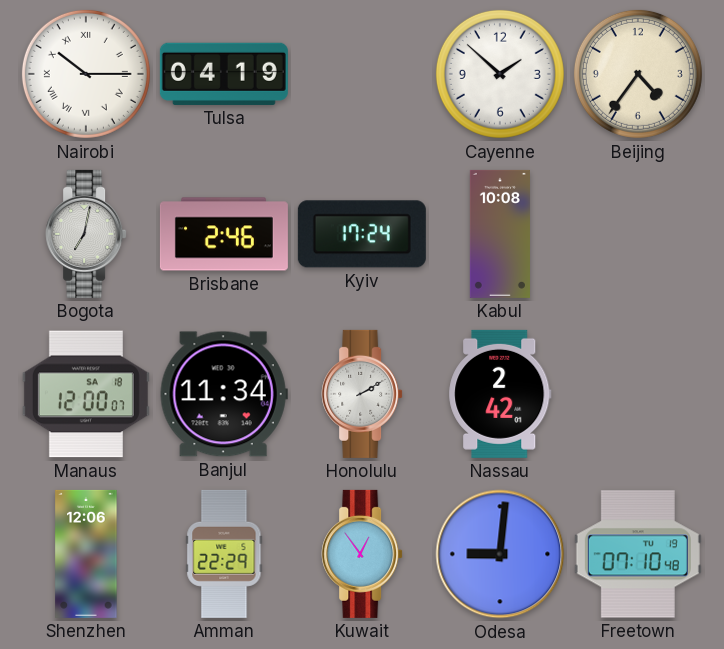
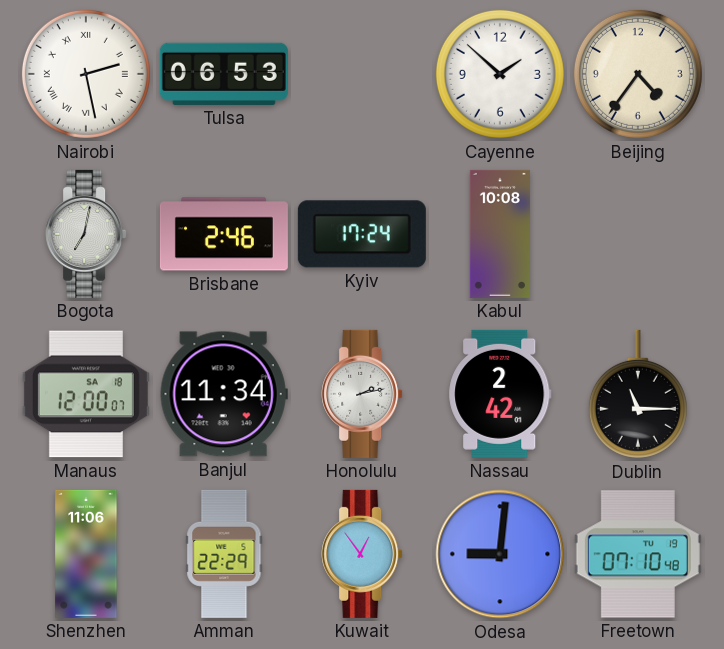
Nairobi: 10:15 -> 2:28
Tulsa: 04:19 -> 06:53
Honolulu: 2:10 -> 2:13
Dublin: none -> 11:15
Shenzhen: 12:06 -> 11:06
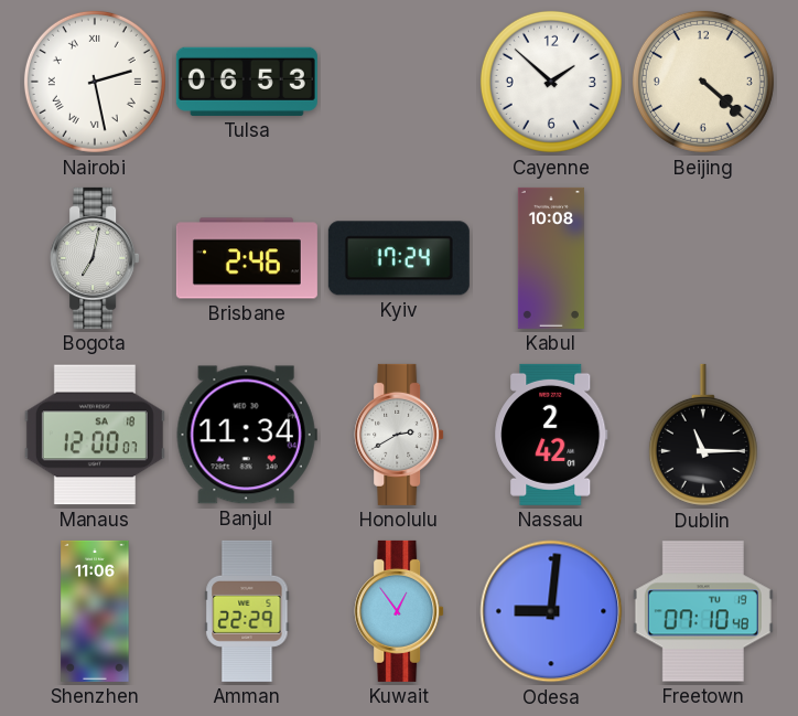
Beijing: 4:36 -> 4:22
Honolulu: 2:13 -> 2:40
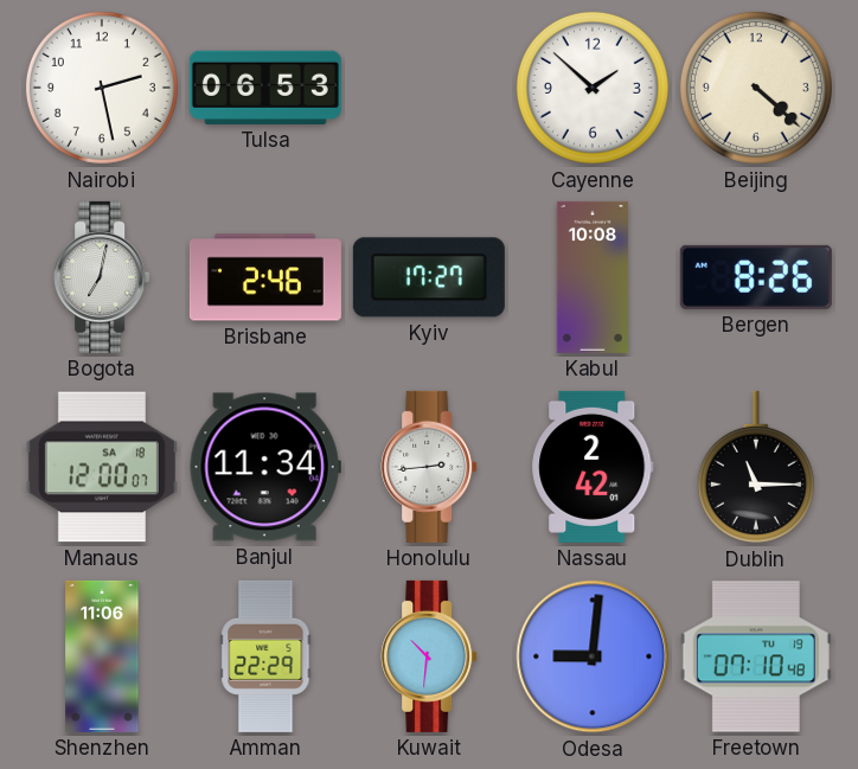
Nairobi numerals: Roman -> Arabic
Kyiv: 17:24 -> 17:27
Bergen: none -> 8:26
Honolulu: 2:40 -> 2:44
Kuwait: 12:54 -> 10:31
